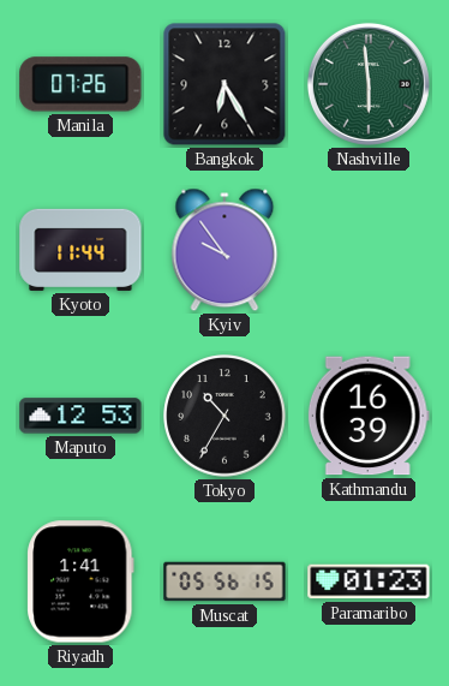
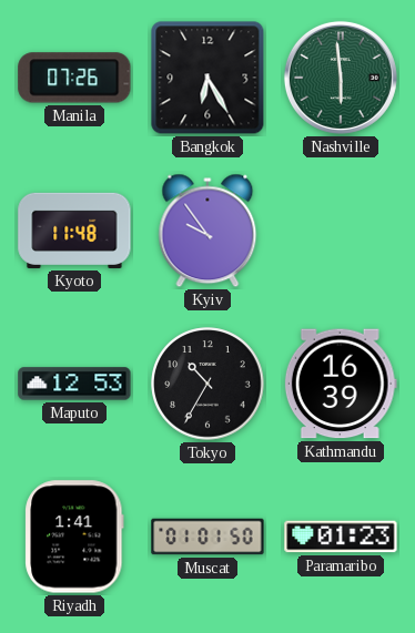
Kyoto: 11:44 -> 11:48
Muscat: 05:56 -> 01:01
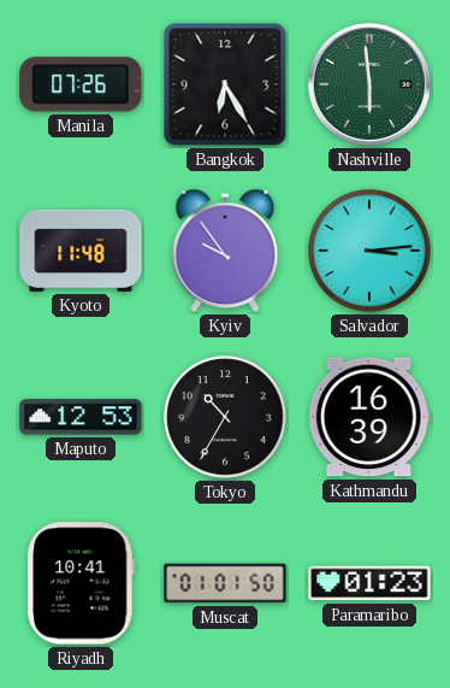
Salvador: none -> 3:14
Riyadh: 1:41 -> 10:41
